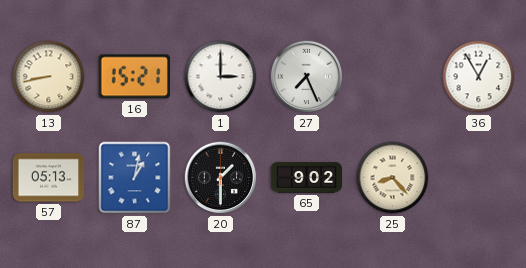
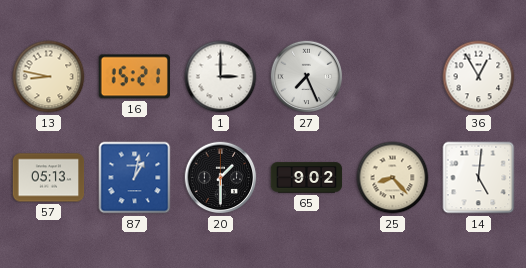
13: 8:43 -> 8:47
14: none -> 5:01
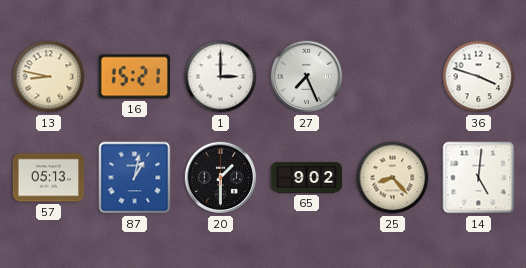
36: 12:55 -> 3:48
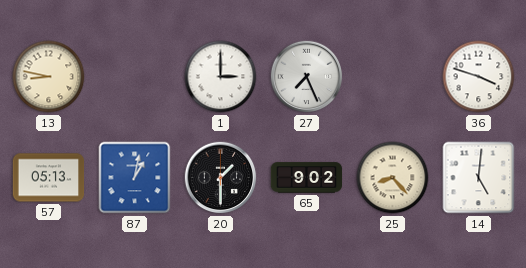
16: 15:21 -> none
